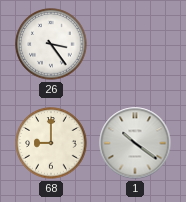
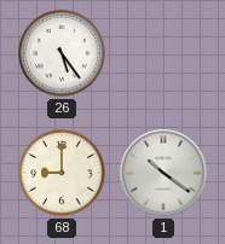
26: 3:24 -> 5:24
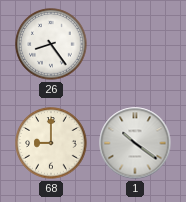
26: 5:24 -> 8:24
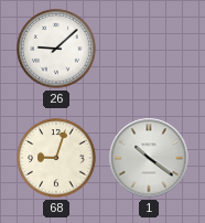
26: 8:24 -> 9:08
68: 9:00 -> 9:03
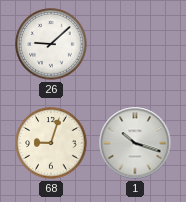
1: 10:21 -> 10:18
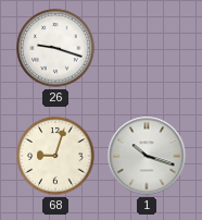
26: 9:08 -> 9:18
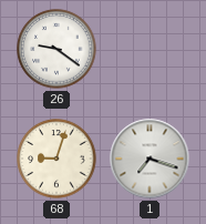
26: 9:18 -> 9:21
1: 10:18 -> 7:18
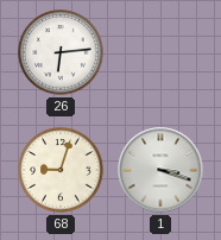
26: 9:21 -> 6:14
1: 7:18 -> 3:18
